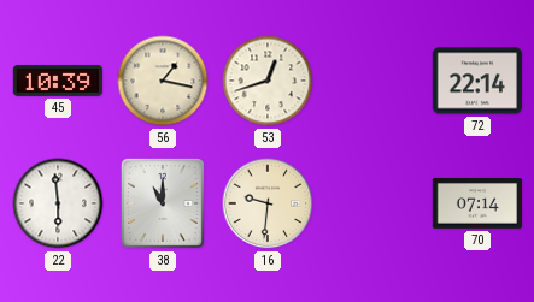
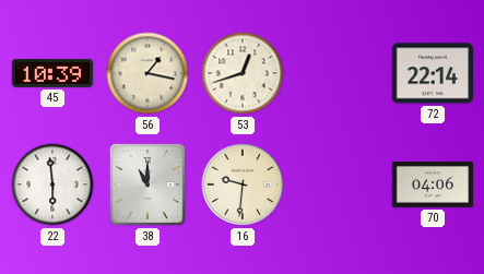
70: 07:14 -> 04:06
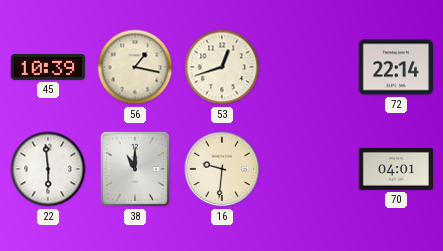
70: 04:06 -> 04:01
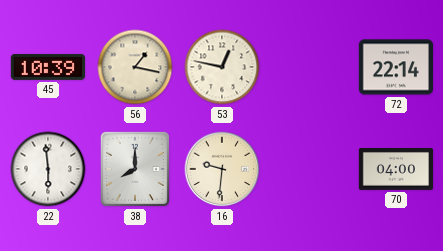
53: 12:42 -> 12:47
38: 11:00 -> 8:00
70: 04:01 -> 04:00
